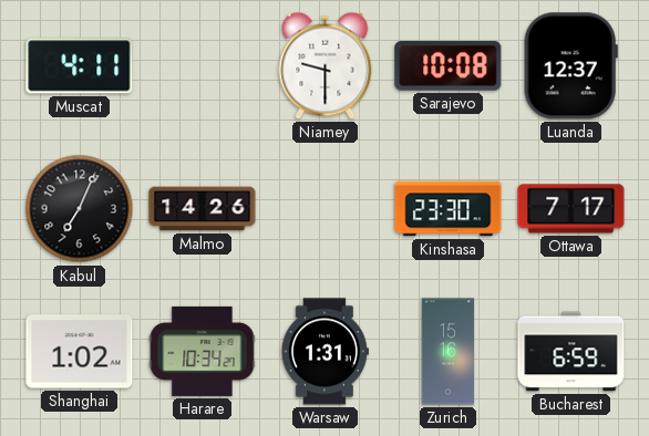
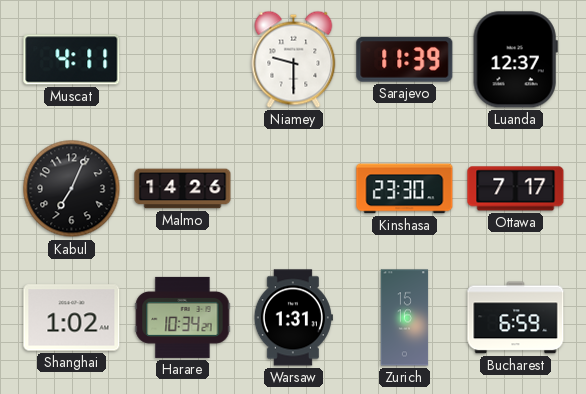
Sarajevo: 10:08 -> 11:39
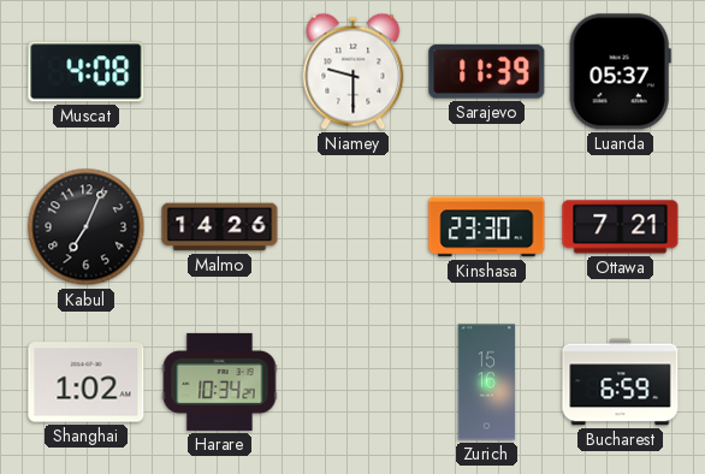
Muscat: 4:11 -> 4:08
Luanda: 12:37 -> 05:37
Ottawa: 7:17 -> 7:21
Warsaw: 1:31 -> none
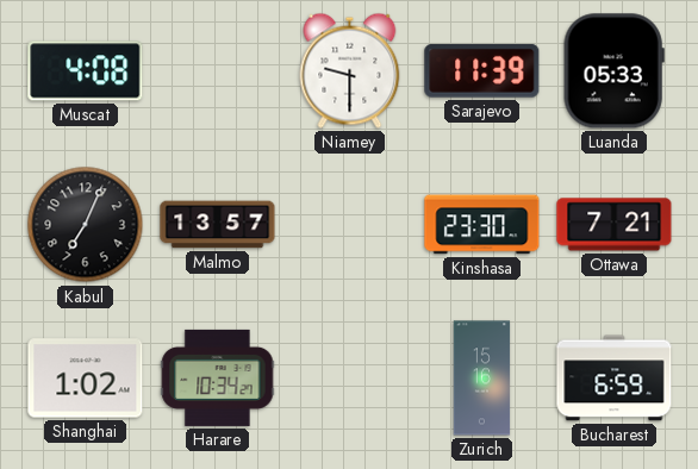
Luanda: 05:37 -> 05:33
Malmo: 14:26 -> 13:57
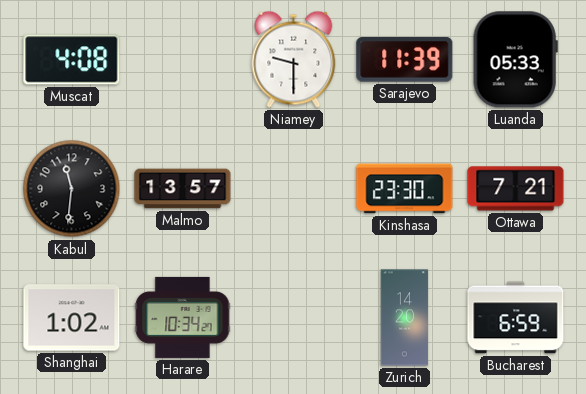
Kabul: 7:04 -> 11:31
Zurich: 15:16 -> 14:20
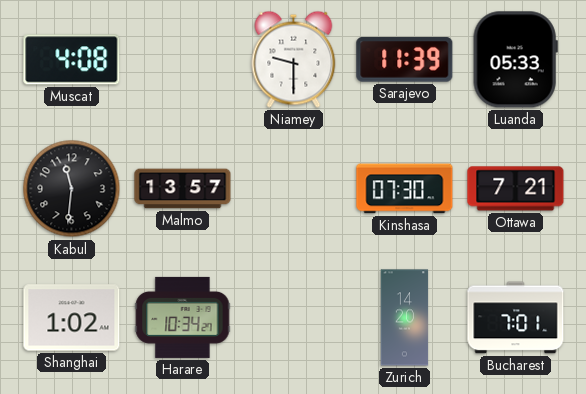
Kinshasa: 23:30 -> 07:30
Bucharest: 6:59 -> 7:01
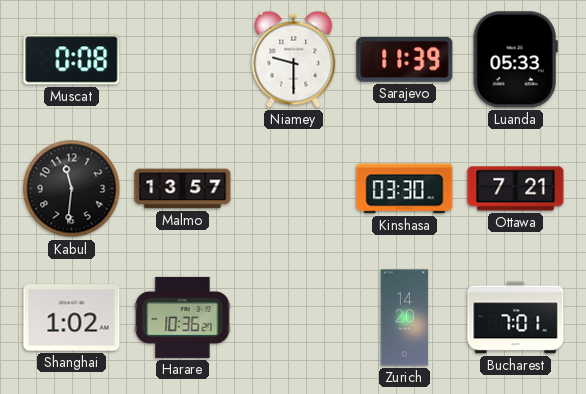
Muscat: 4:08 -> 0:08
Kinshasa: 07:30 -> 03:30
Harare: 10:34 -> 10:36
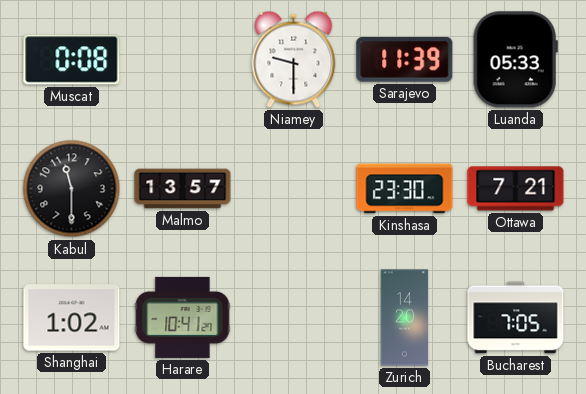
Kabul: 11:31 -> 11:30
Kinshasa: 03:30 -> 23:30
Harare: 10:36 -> 10:41
Bucharest: 7:01 -> 7:05
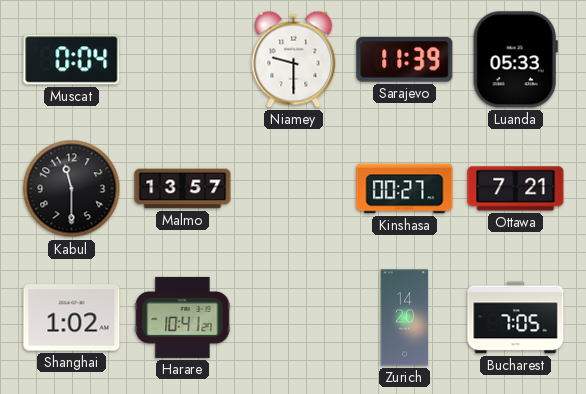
Muscat: 0:08 -> 0:04
Kinshasa: 23:30 -> 00:27
